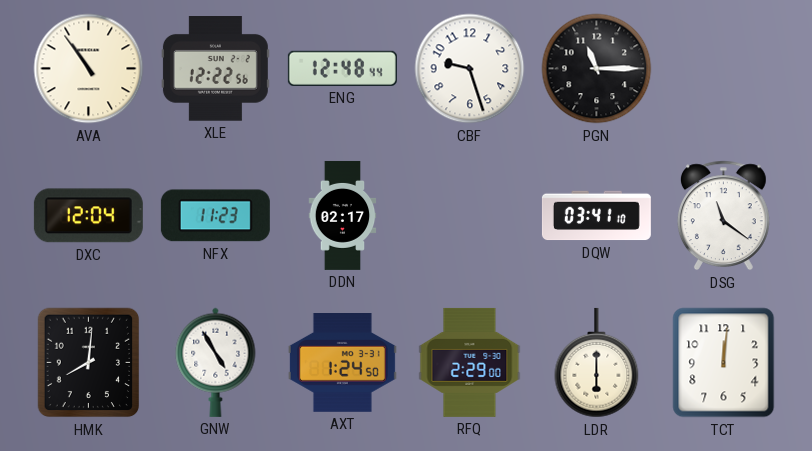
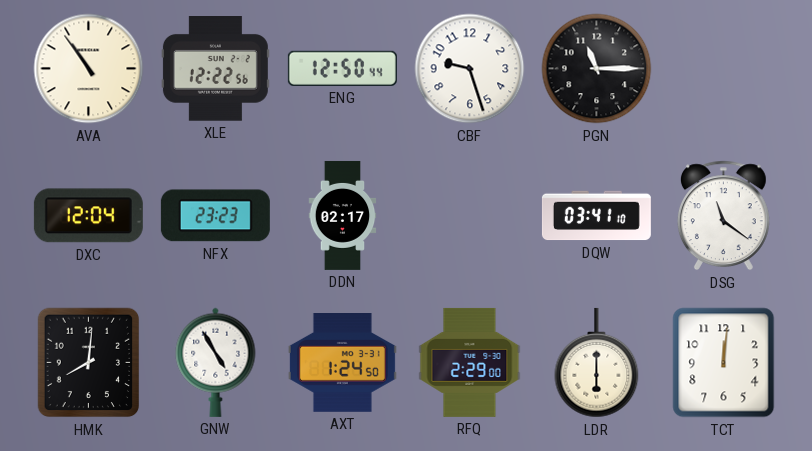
ENG: 12:48 -> 12:50
NFX: 11:23 -> 23:23
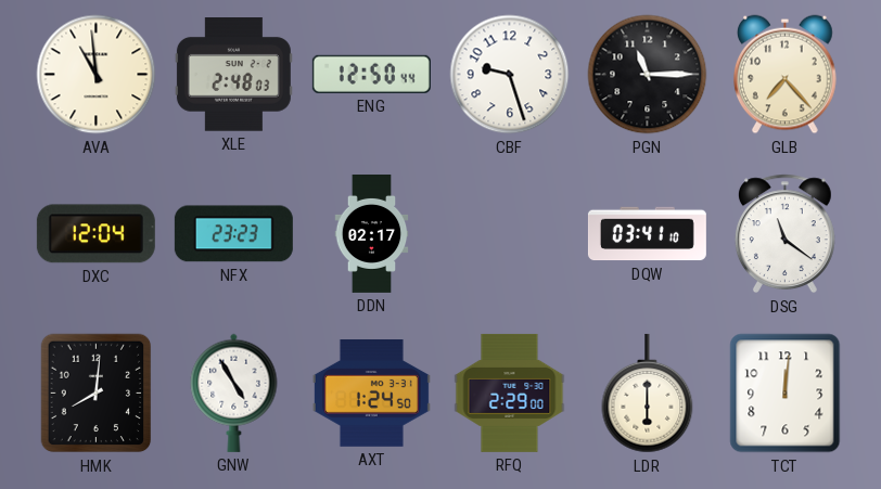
AVA: 10:54 -> 10:59
XLE: 12:22 -> 2:48
GLB: none -> 7:23
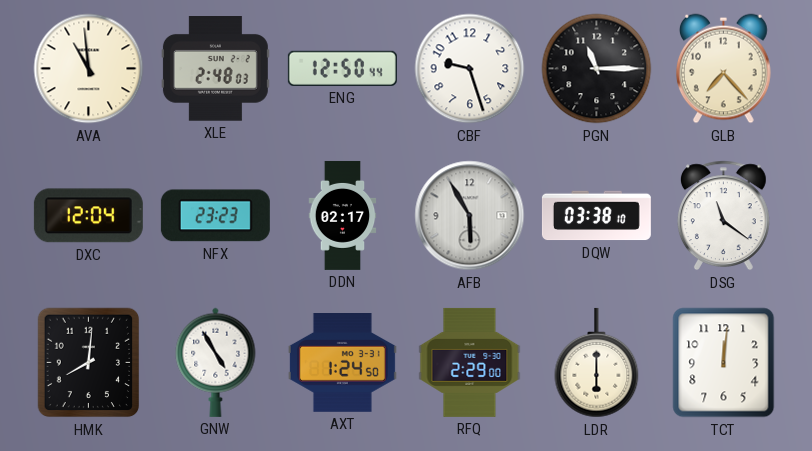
AFB: none -> 5:55
DQW: 03:41 -> 03:38
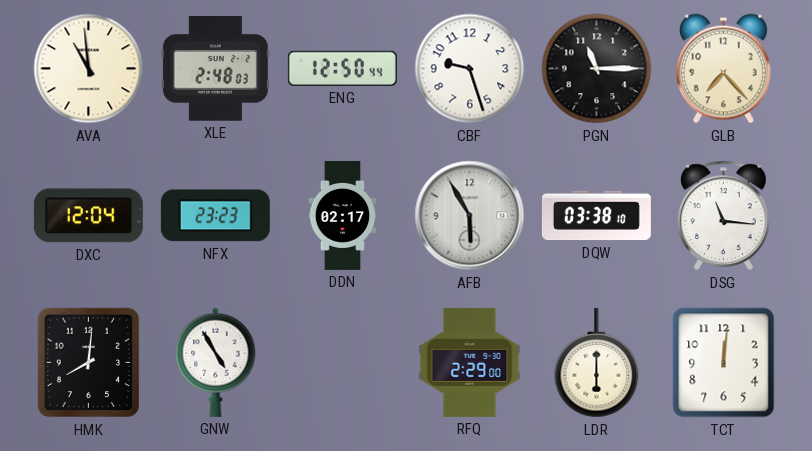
DSG: 11:21 -> 11:16
AXT: 1:24 -> none
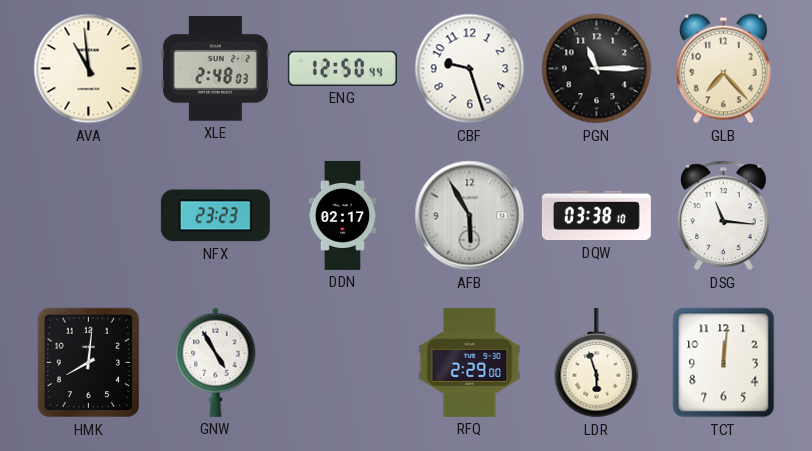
DXC: 12:04 -> none
LDR: 6:00 -> 5:57
